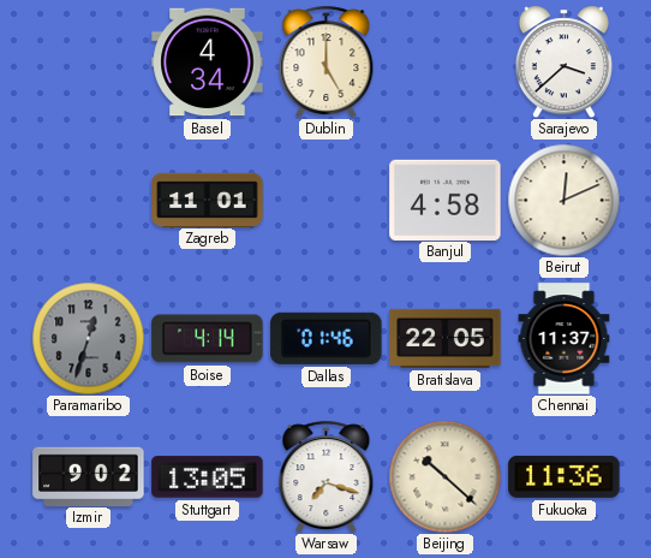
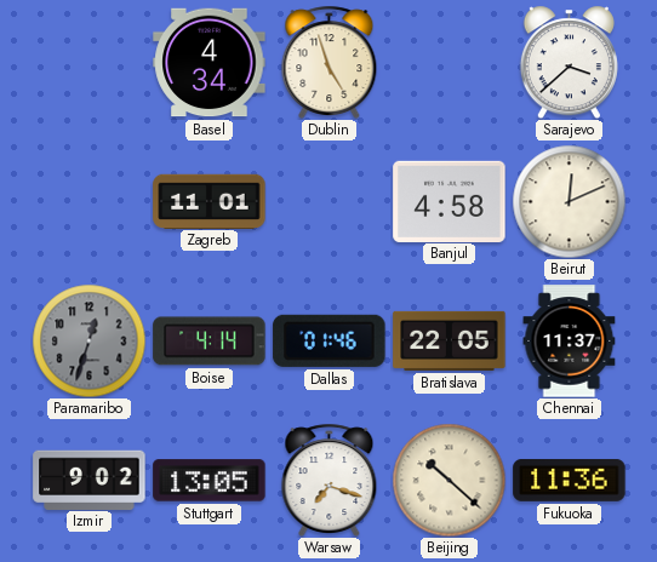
Dublin: 5:00 -> 4:57
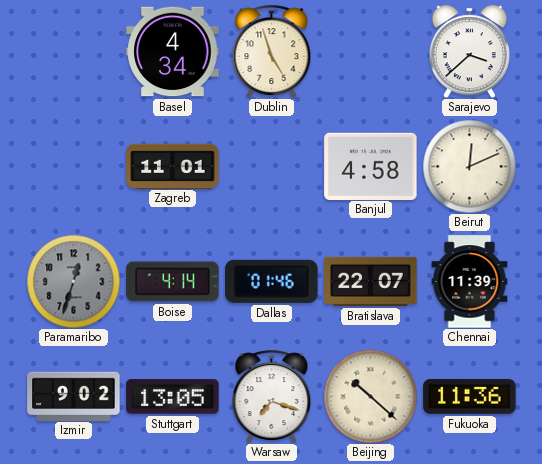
Bratislava: 22:05 -> 22:07
Chennai: 11:37 -> 11:39
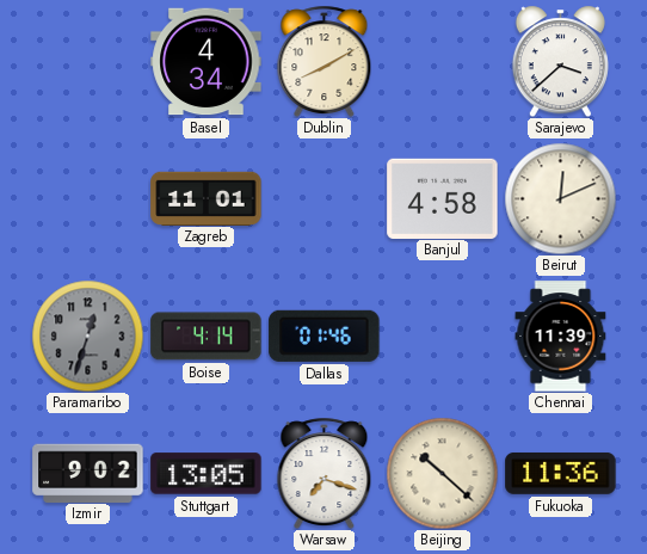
Dublin: 4:57 -> 8:10
Bratislava: 22:07 -> none
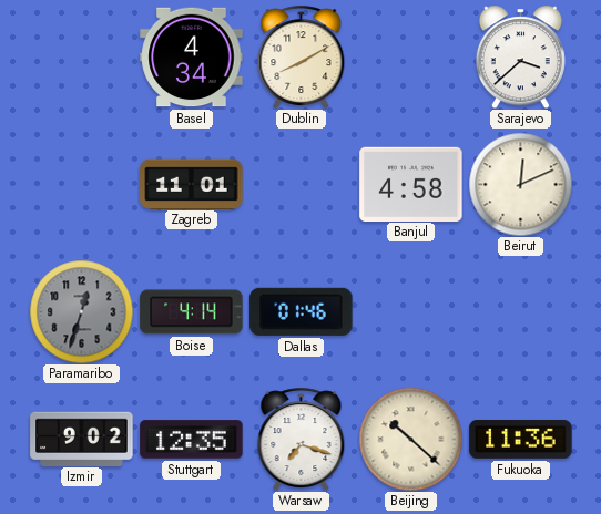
Chennai: 11:39 -> none
Stuttgart: 13:05 -> 12:35
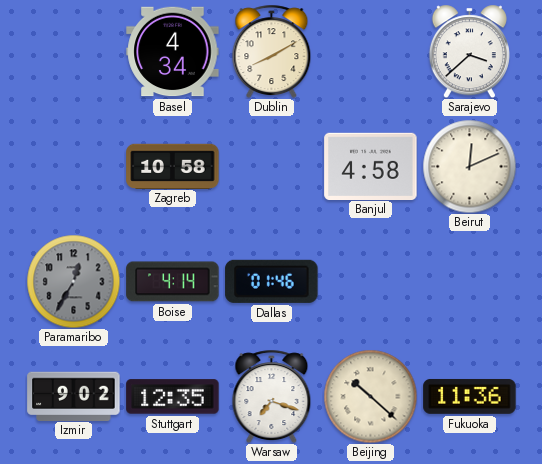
Zagreb: 11:01 -> 10:58
Paramaribo: 12:33 -> 12:35
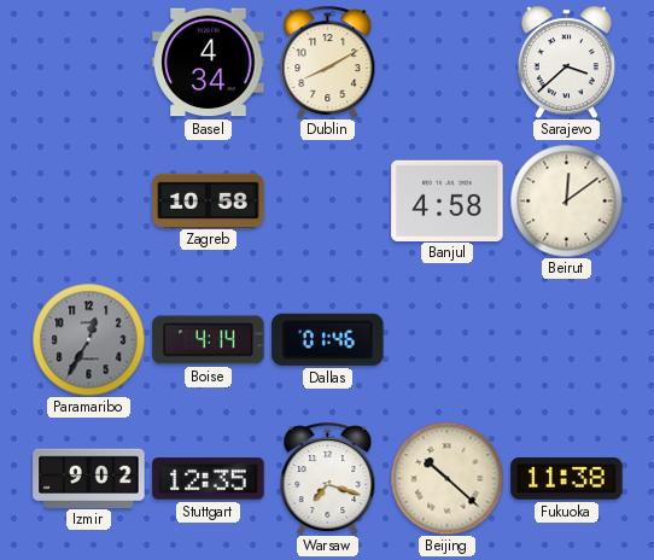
Beirut: 12:11 -> 12:09
Fukuoka: 11:36 -> 11:38
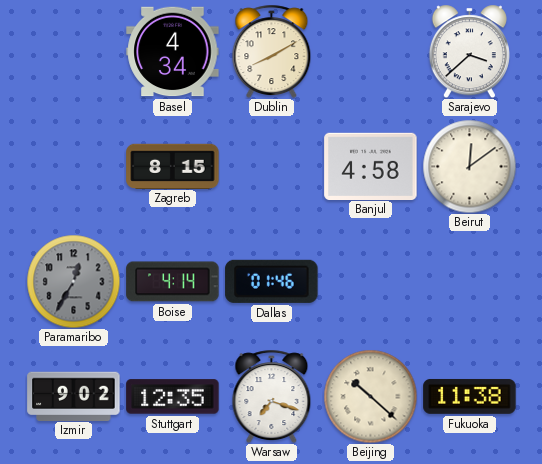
Zagreb: 10:58 -> 8:15
